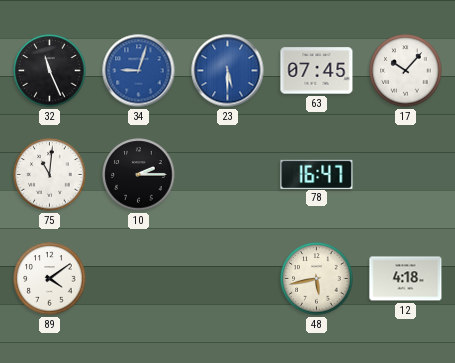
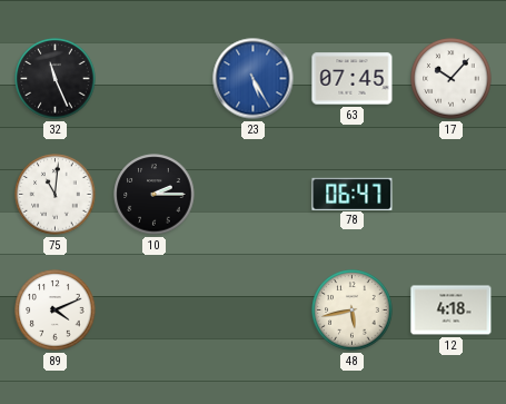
34: 9:03 -> none
23: 5:30 -> 5:25
78: 16:47 -> 06:47
89: 4:09 -> 4:11
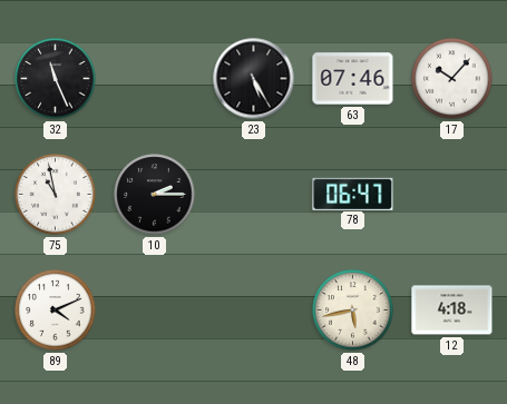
23 dial: blue -> black
63: 07:45 -> 07:46
75: 11:01 -> 10:58
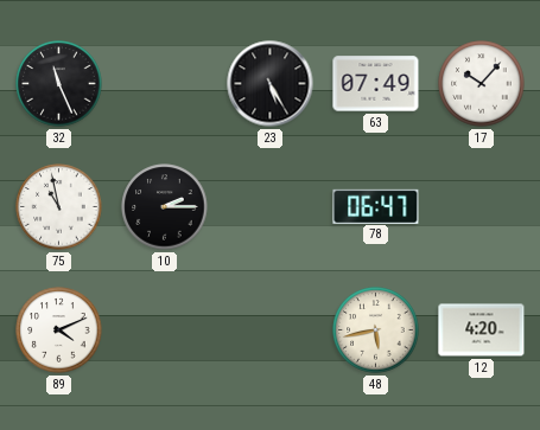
63: 07:46 -> 07:49
12: 4:18 -> 4:20
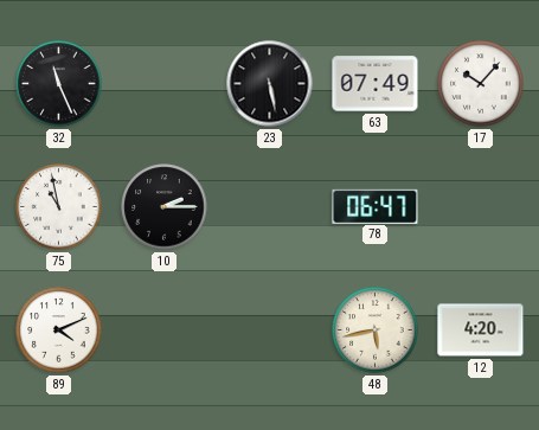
23: 5:25 -> 5:28
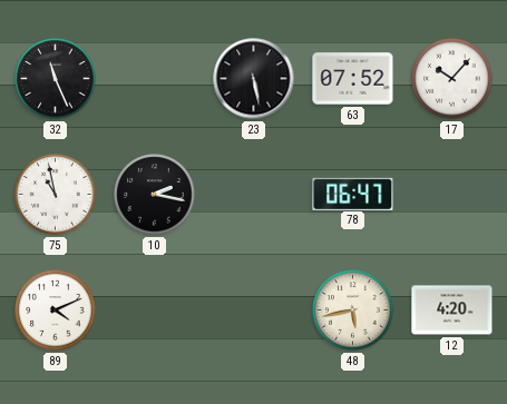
63: 07:49 -> 07:52
10: 2:15 -> 2:17
